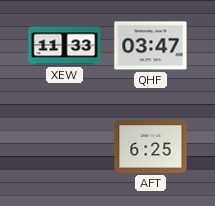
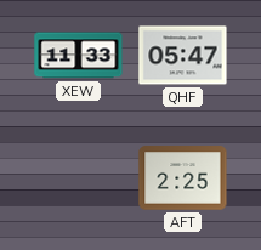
QHF: 03:47 -> 05:47
AFT: 6:25 -> 2:25
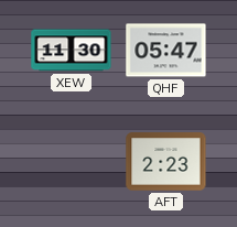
XEW: 11:33 -> 11:30
AFT: 2:25 -> 2:23
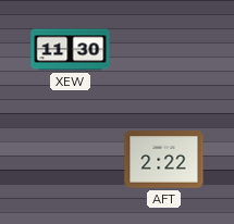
QHF: 05:47 -> none
AFT: 2:23 -> 2:22
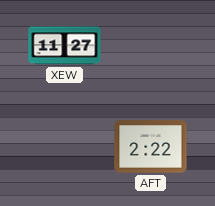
XEW: 11:30 -> 11:27
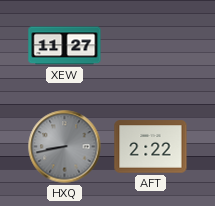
HXQ: none -> 8:43
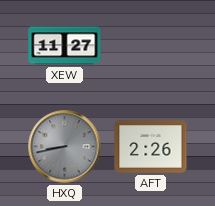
AFT: 2:22 -> 2:26
